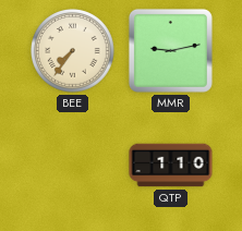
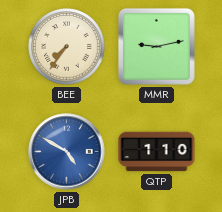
JPB: none -> 4:50
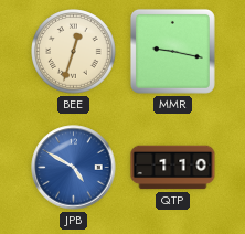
BEE: 7:36 -> 12:33
MMR: 9:13 -> 9:17
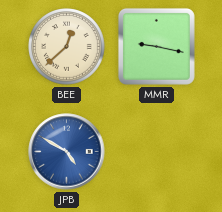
BEE: 12:33 -> 12:38
QTP: 1:10 -> none
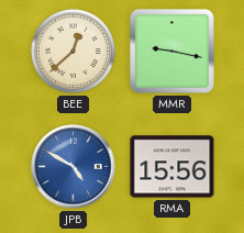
RMA: none -> 15:56
